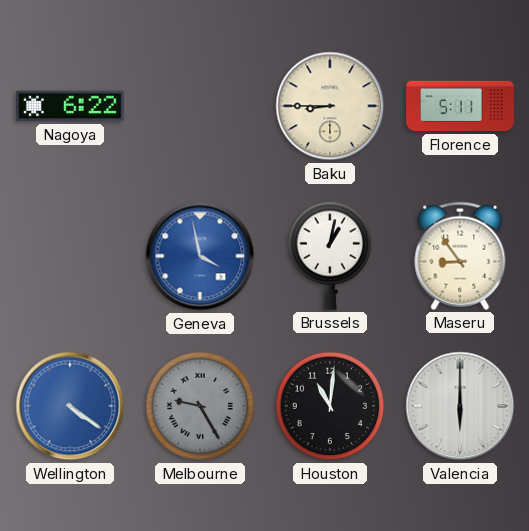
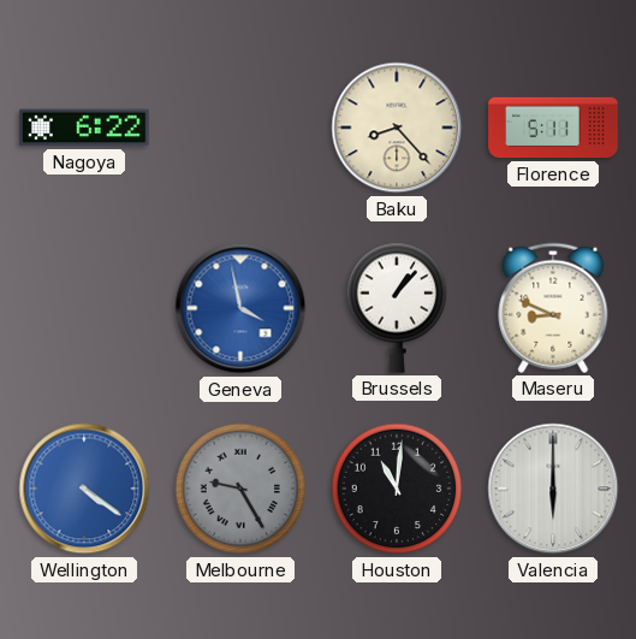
Baku: 8:45 -> 8:23
Brussels: 1:02 -> 1:07
Maseru: 8:54 -> 8:49
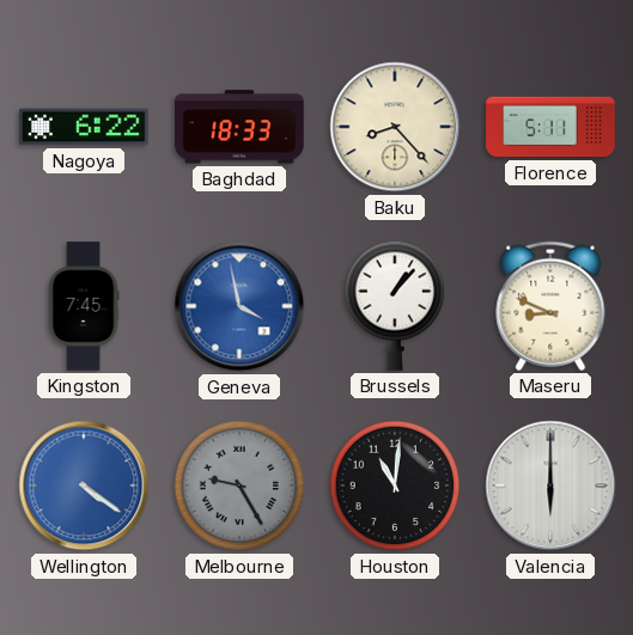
Baghdad: none -> 18:33
Kingston: none -> 7:45
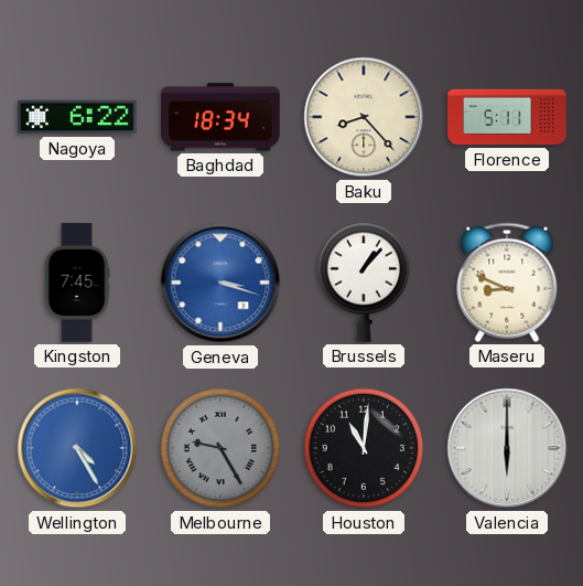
Baghdad: 18:33 -> 18:34
Geneva: 3:58 -> 3:18
Wellington: 4:21 -> 4:25
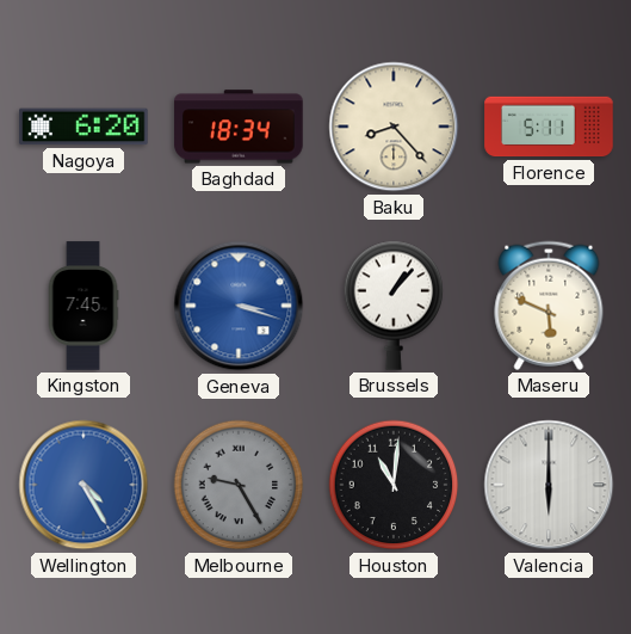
Nagoya: 6:22 -> 6:20
Maseru: 8:49 -> 5:49
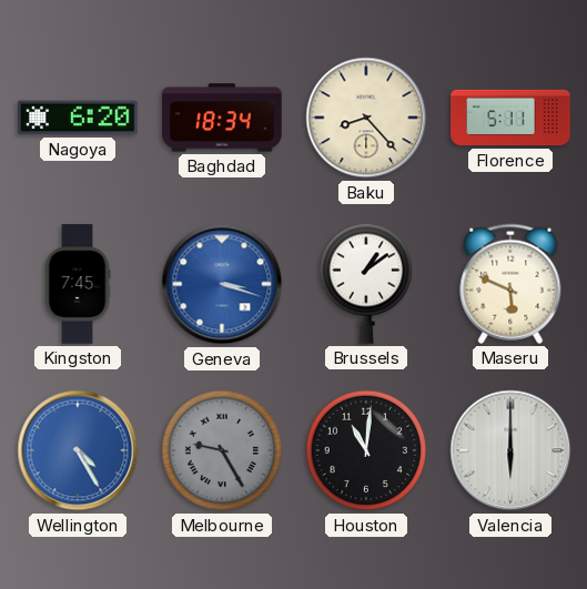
Brussels: 1:07 -> 1:09
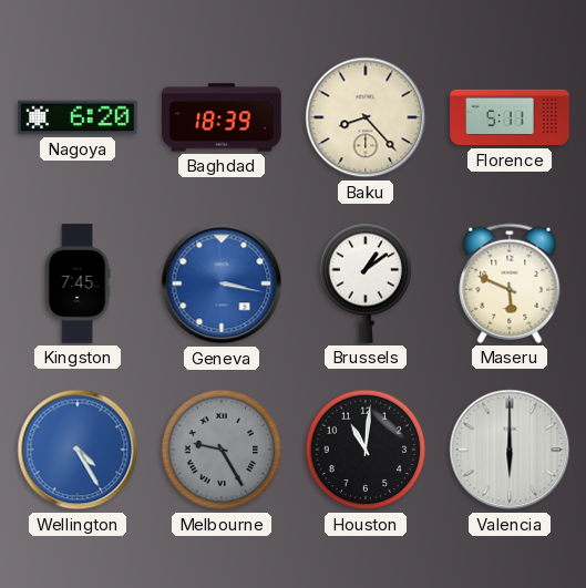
Baghdad: 18:34 -> 18:39
Geneva: 3:18 -> 3:17
